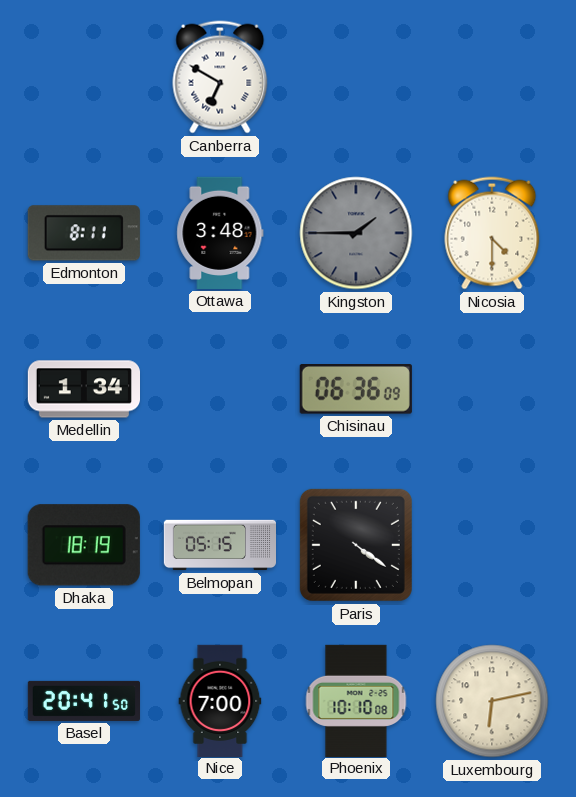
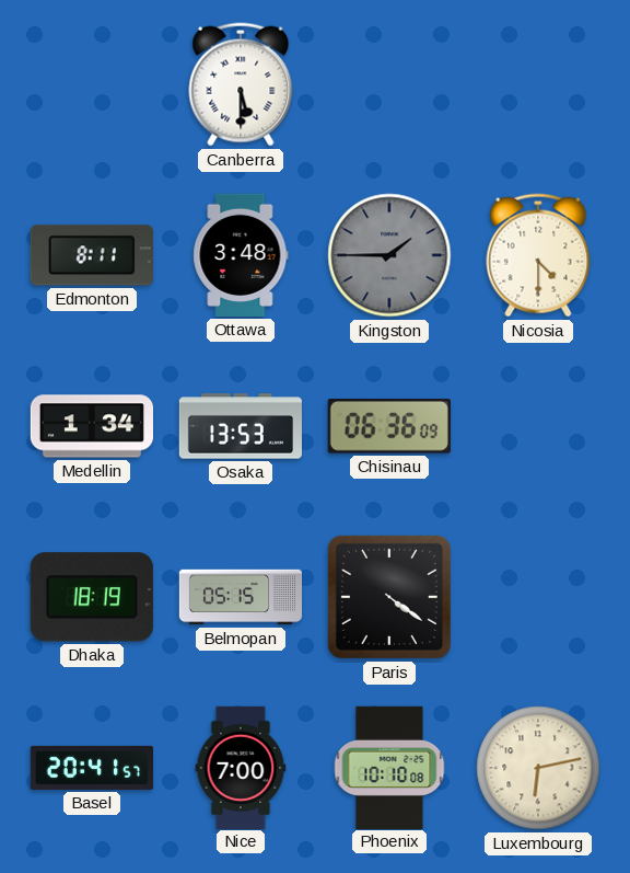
Canberra: 6:50 -> 5:30
Osaka: none -> 13:53
Basel: 20:41:50 -> 20:41:57
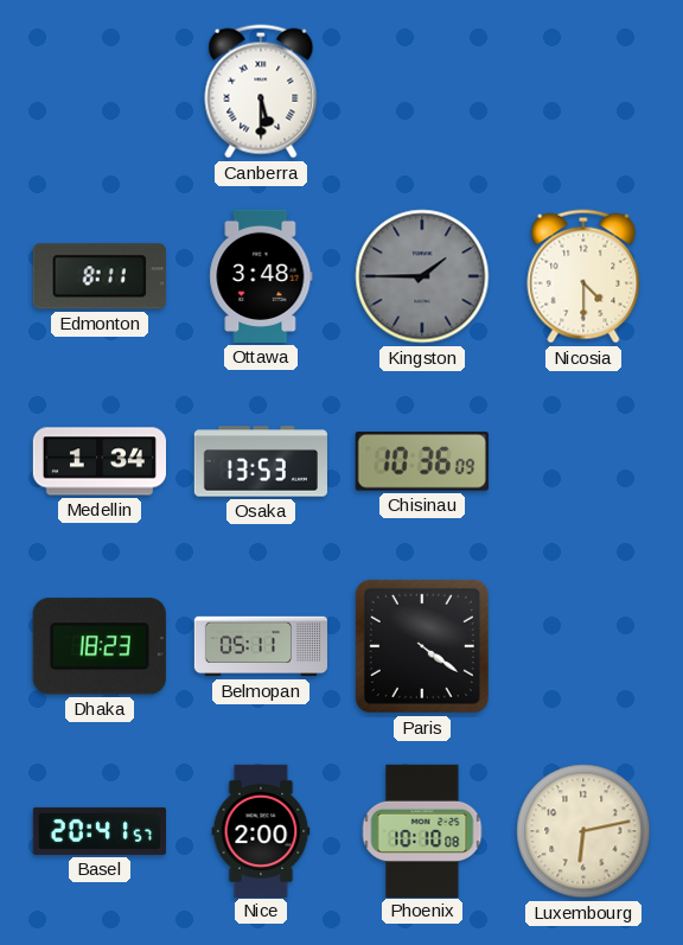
Chisinau: 06:36 -> 10:36
Dhaka: 18:19 -> 18:23
Belmopan: 05:15 -> 05:11
Nice: 7:00 -> 2:00
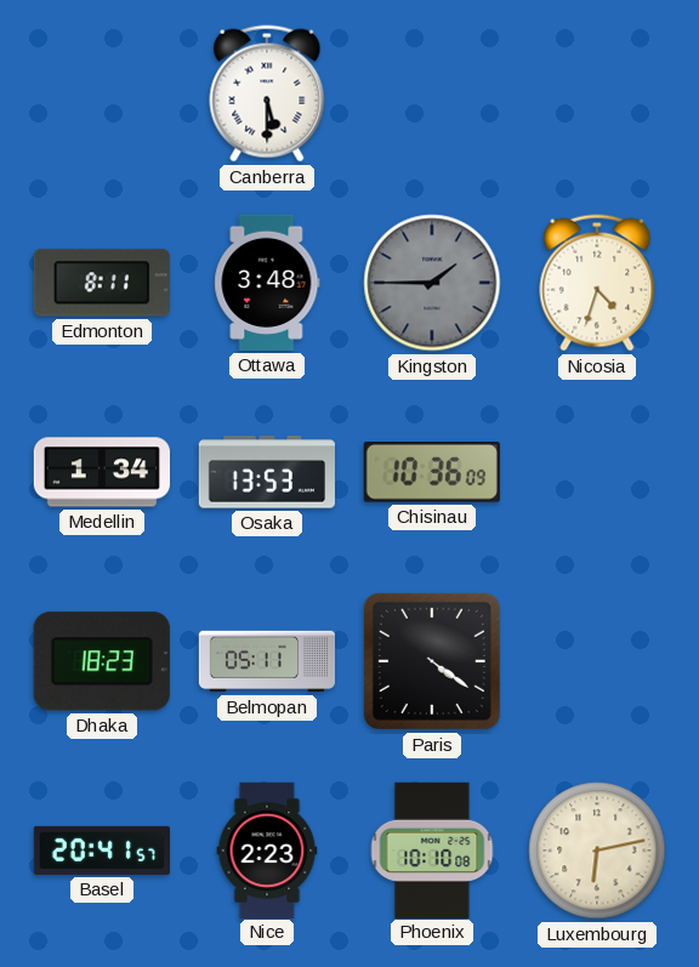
Nicosia: 4:30 -> 4:33
Nice: 2:00 -> 2:23
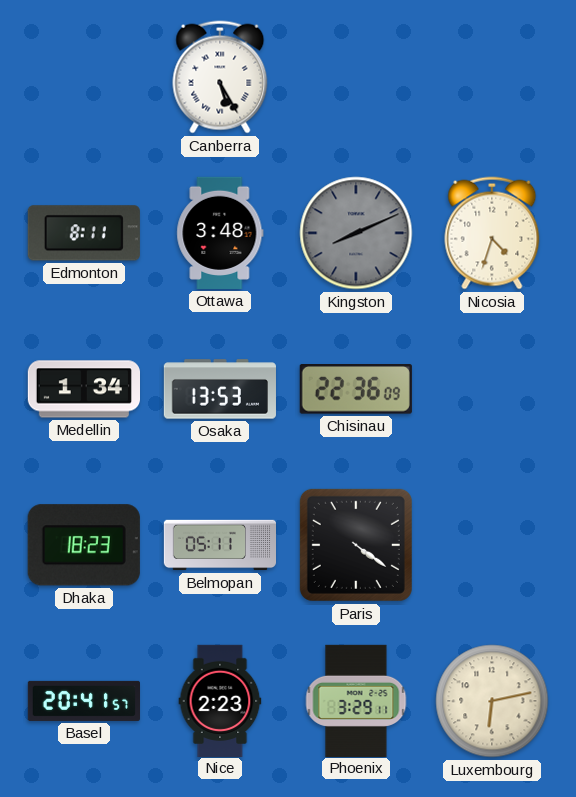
Canberra: 5:30 -> 5:25
Kingston: 1:45 -> 8:11
Chisinau: 10:36 -> 22:36
Phoenix: 10:10 -> 3:29
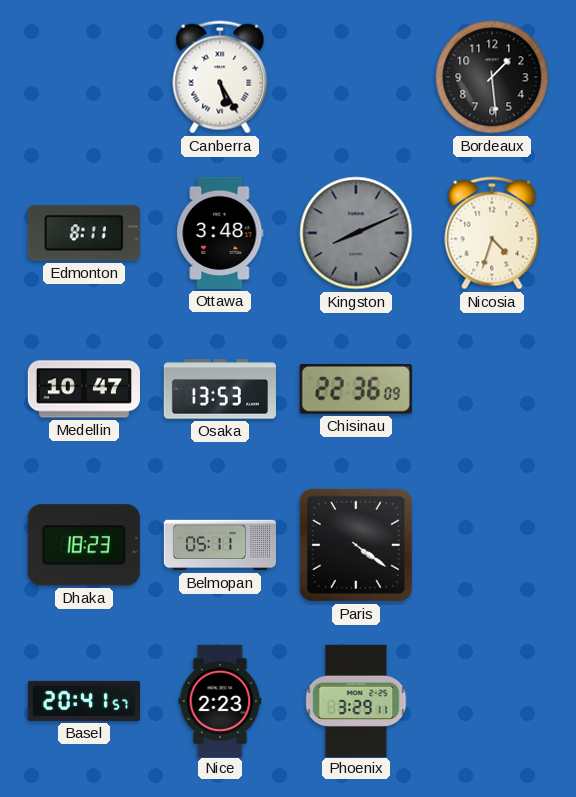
Bordeaux: none -> 1:29
Medellin: 1:34 -> 10:47
Luxembourg: 6:13 -> none
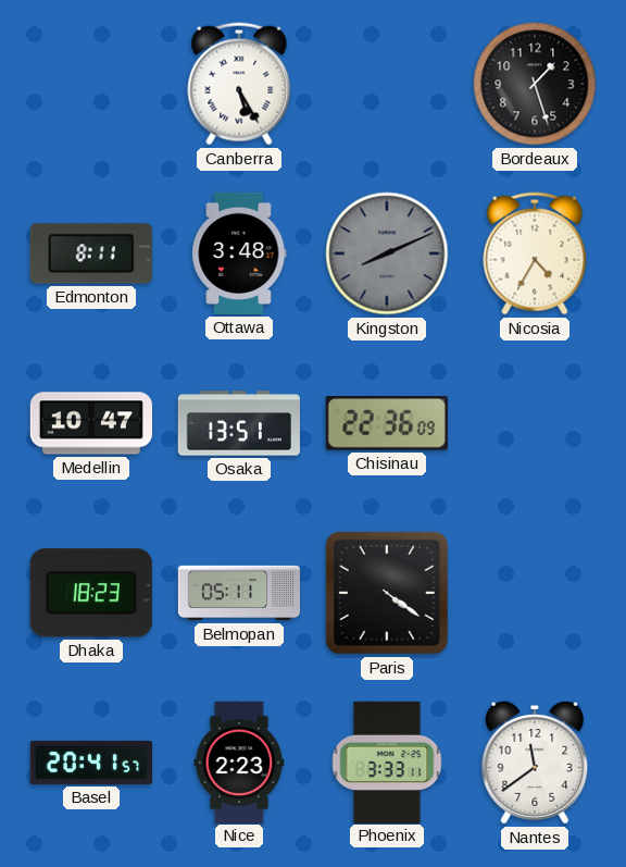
Bordeaux: 1:29 -> 1:27
Nicosia: 4:33 -> 4:35
Osaka: 13:53 -> 13:51
Phoenix: 3:29 -> 3:33
Nantes: none -> 11:39
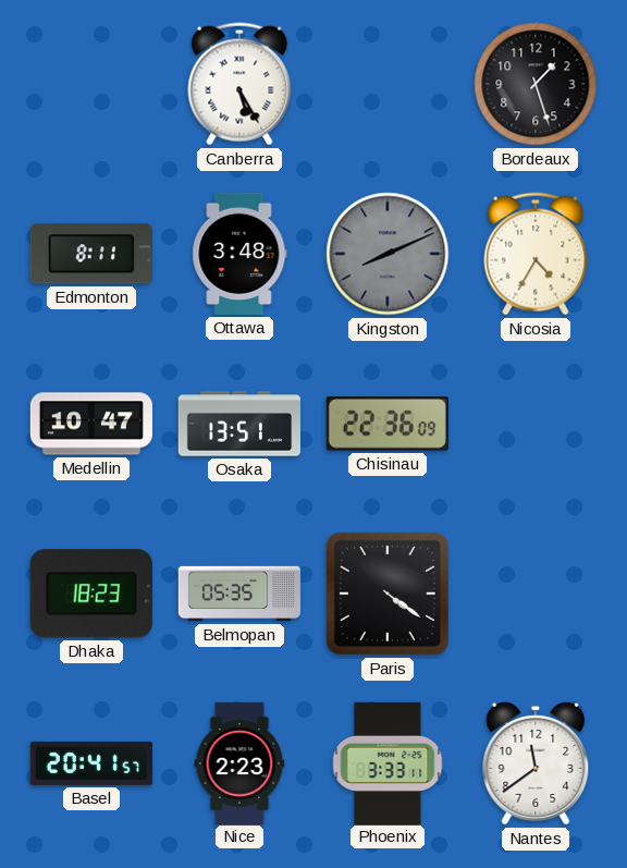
Belmopan: 05:11 -> 05:35
